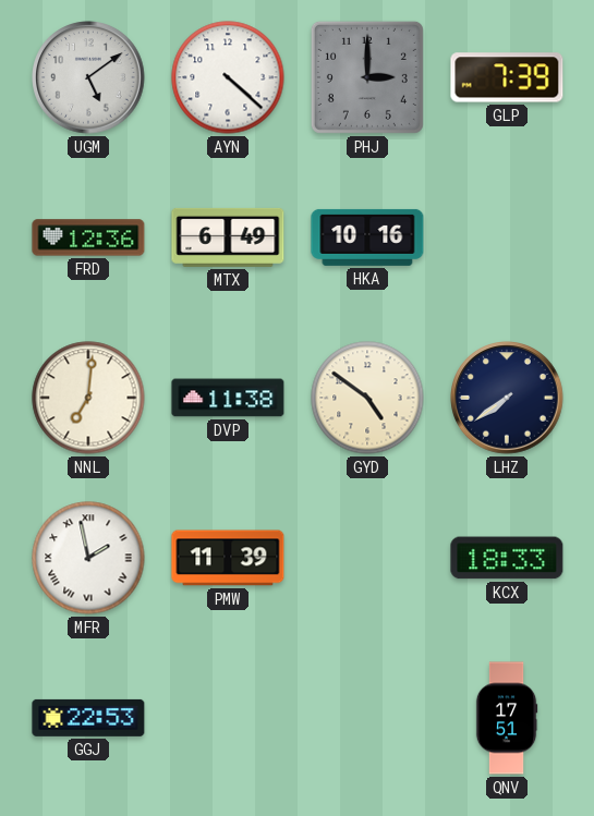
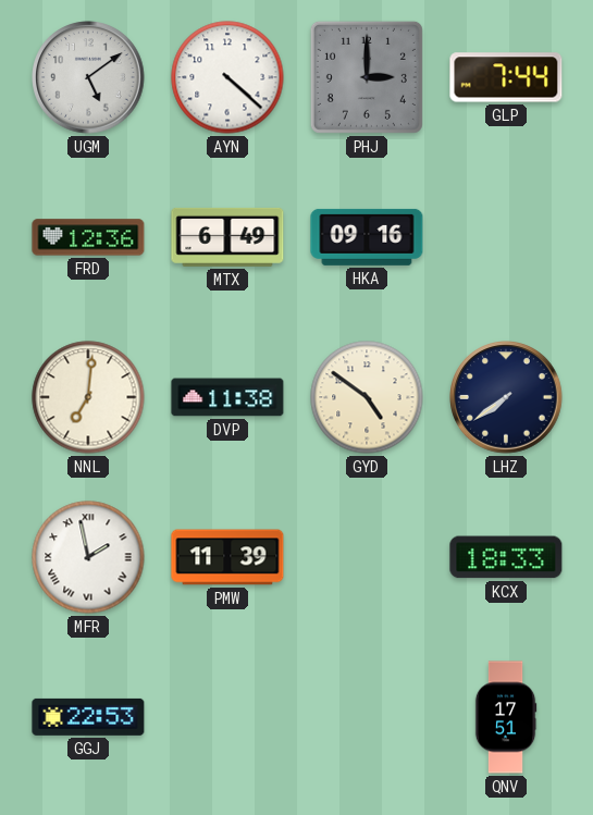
GLP: 7:39 -> 7:44
HKA: 10:16 -> 09:16
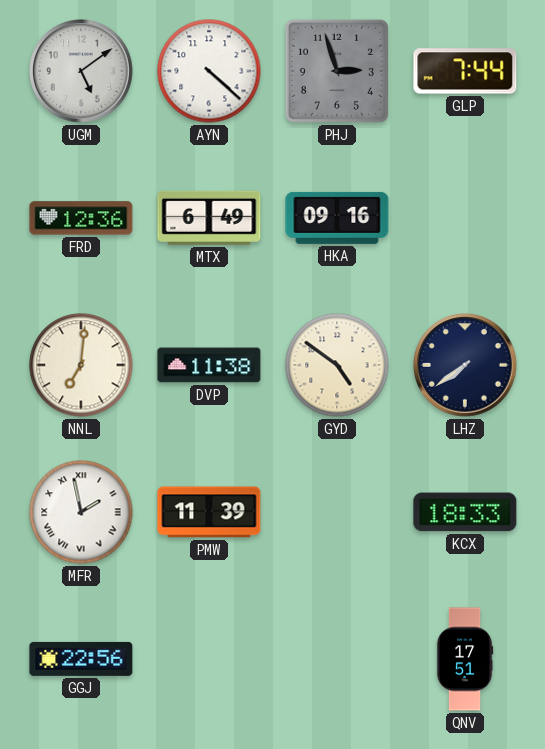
PHJ: 3:00 -> 2:57
GGJ: 22:53 -> 22:56
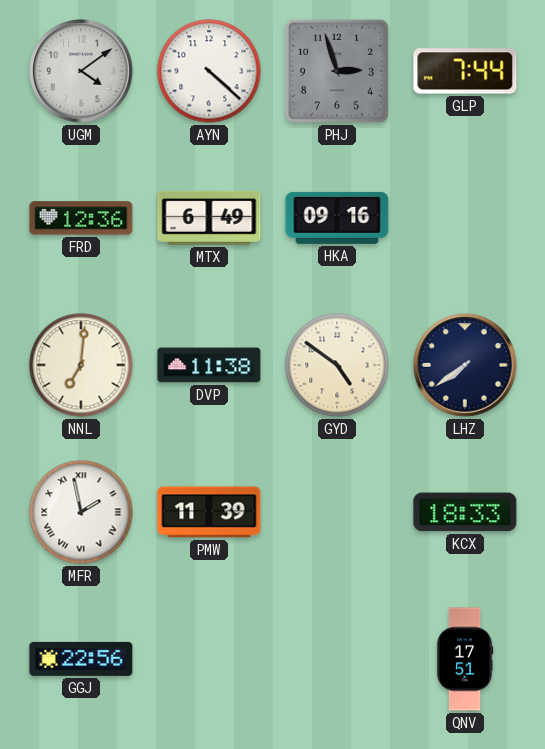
UGM: 5:09 -> 4:09
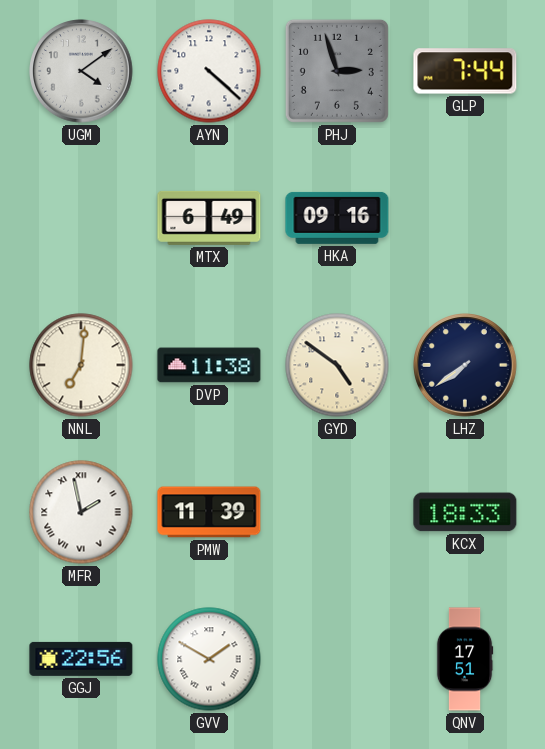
FRD: 12:36 -> none
GVV: none -> 1:50
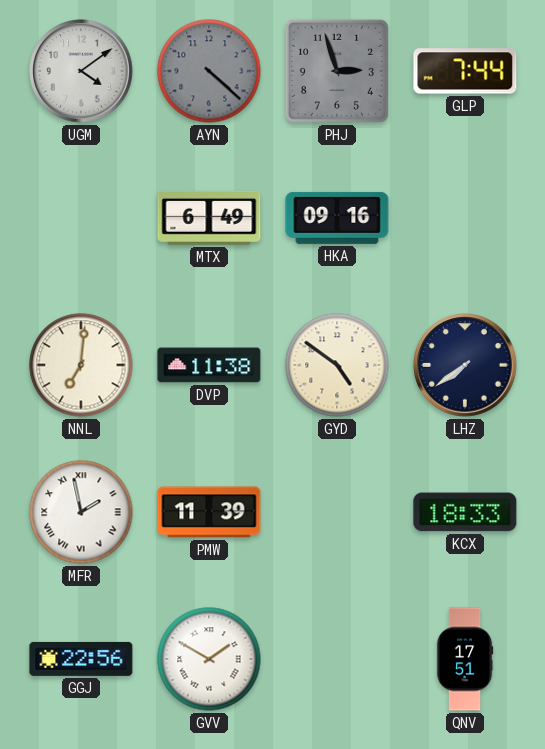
AYN dial: white -> grey
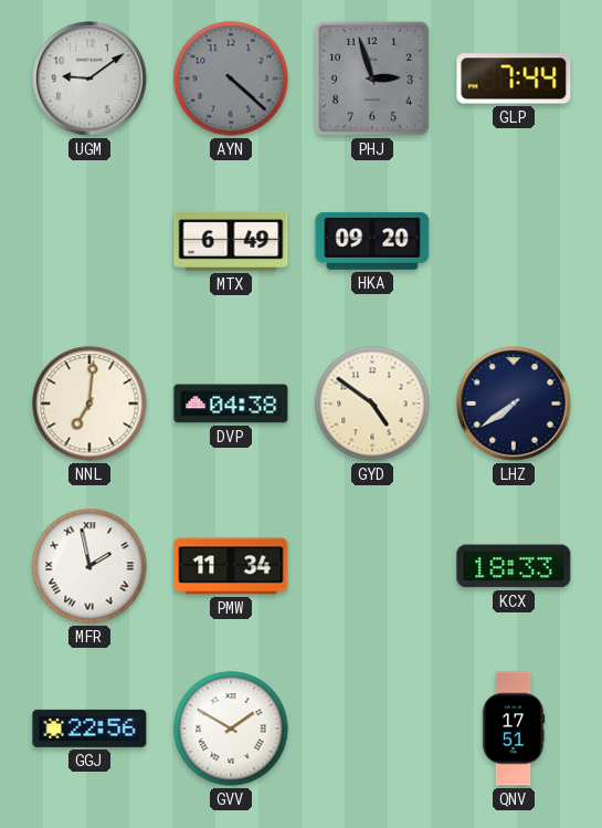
UGM: 4:09 -> 9:09
HKA: 09:16 -> 09:20
DVP: 11:38 -> 04:38
PMW: 11:39 -> 11:34
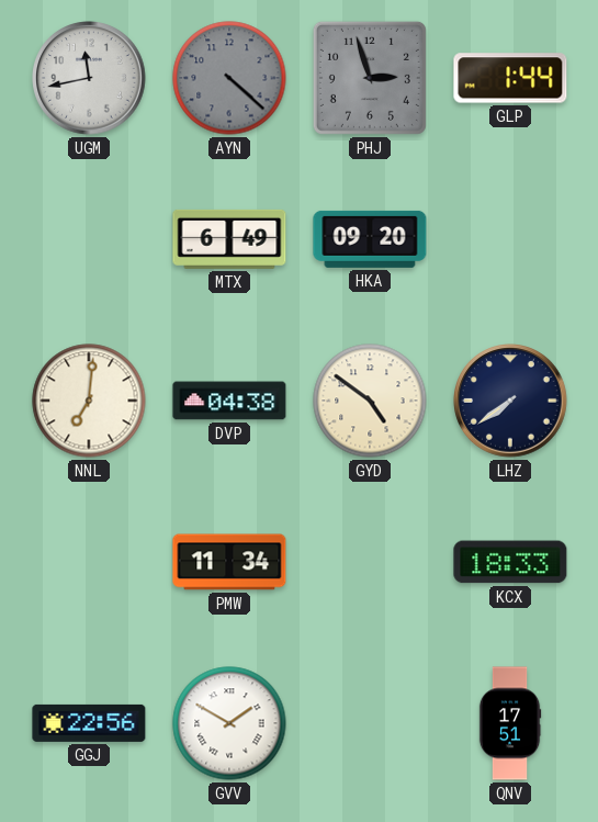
UGM: 9:09 -> 11:43
GLP: 7:44 -> 1:44
MFR: 1:58 -> none
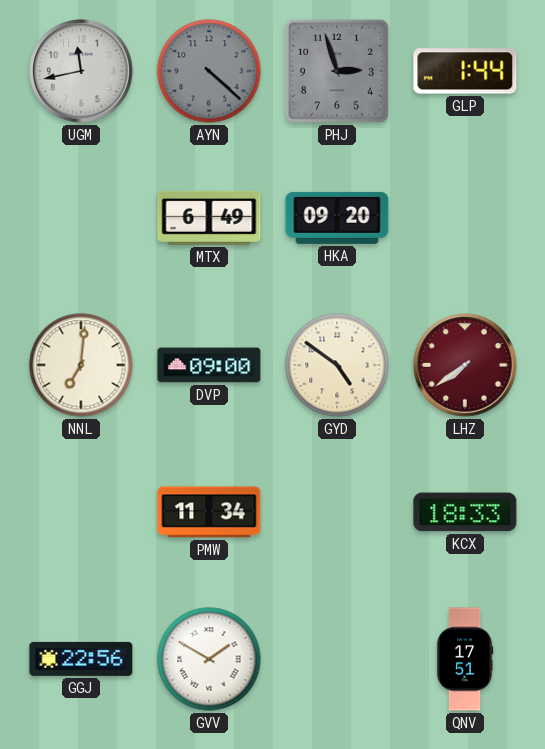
DVP: 04:38 -> 09:00
LHZ dial: navy -> burgundy
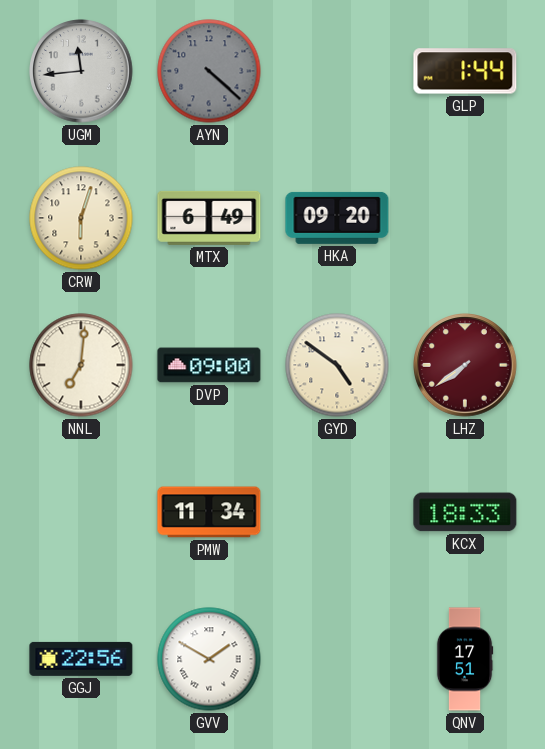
UGM: 11:43 -> 11:44
PHJ: 2:57 -> none
CRW: none -> 6:03
